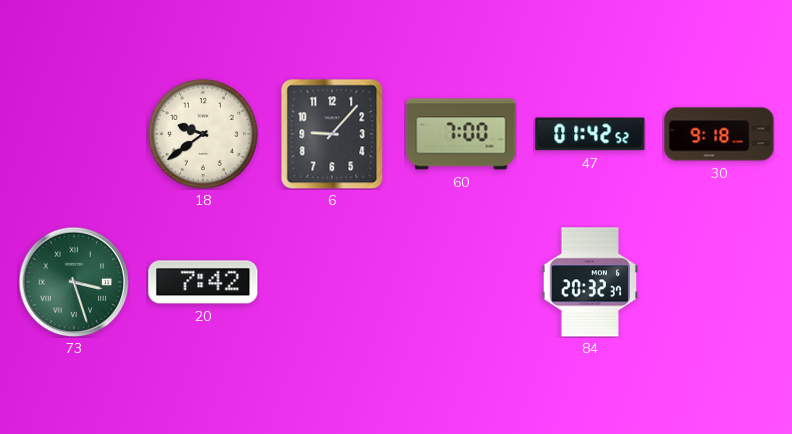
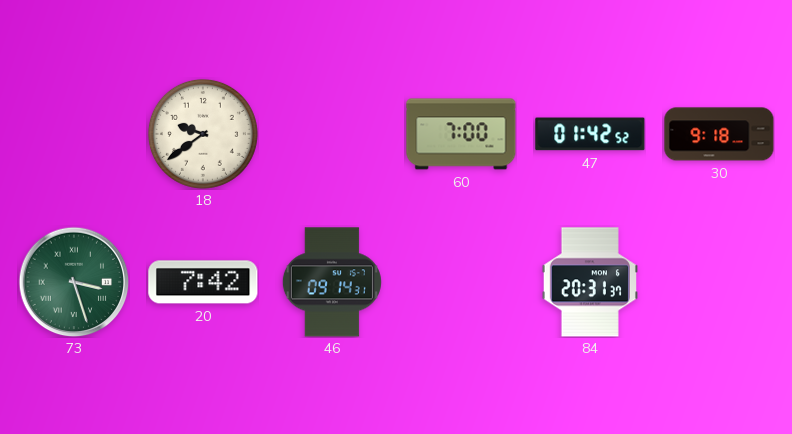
6: 9:07 -> none
46: none -> 09:14
84: 20:32 -> 20:31
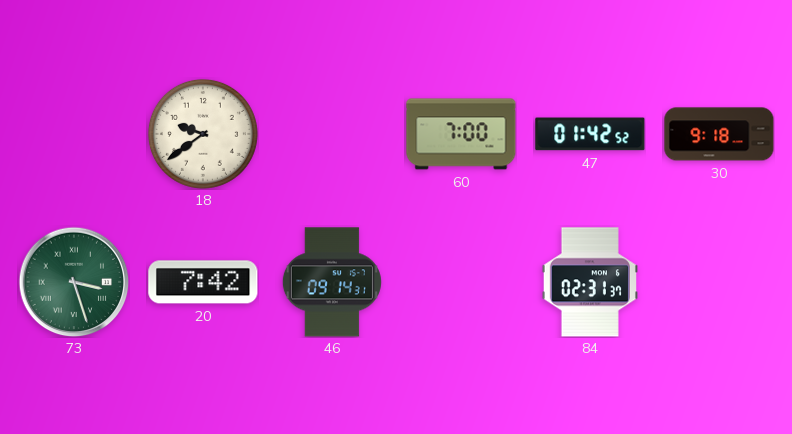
84: 20:31 -> 02:31
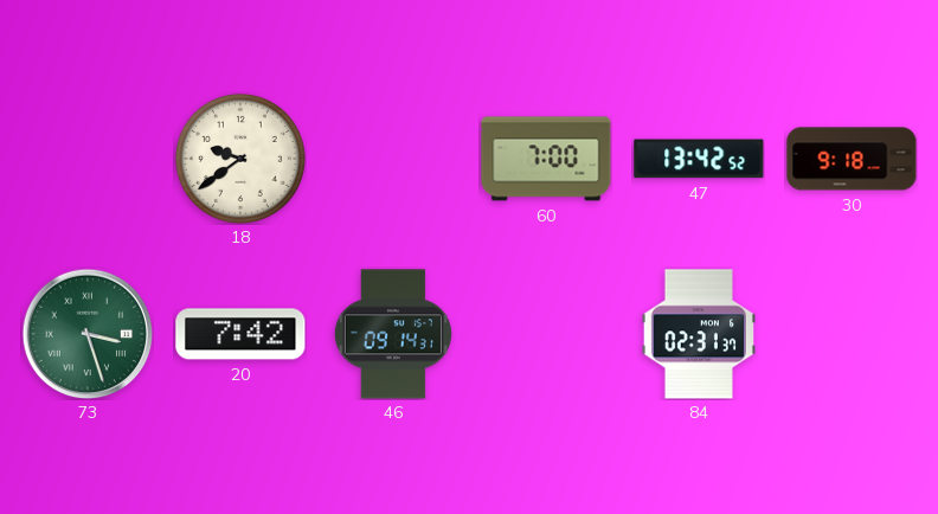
47: 01:42 -> 13:42
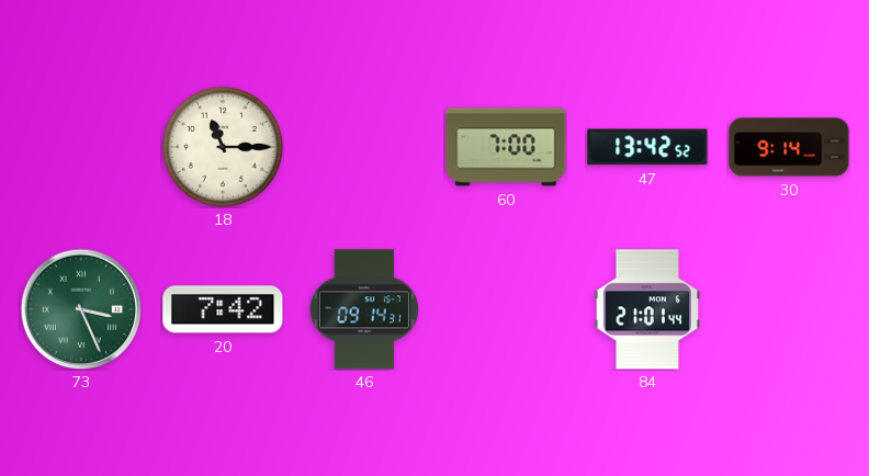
18: 9:39 -> 11:15
30: 9:18 -> 9:14
73: 3:27 -> 3:26
84: 02:31 -> 21:01
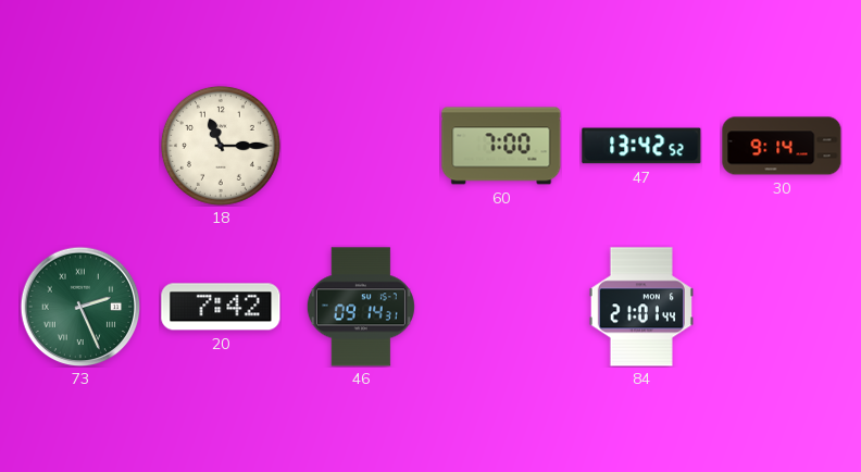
73: 3:26 -> 2:26
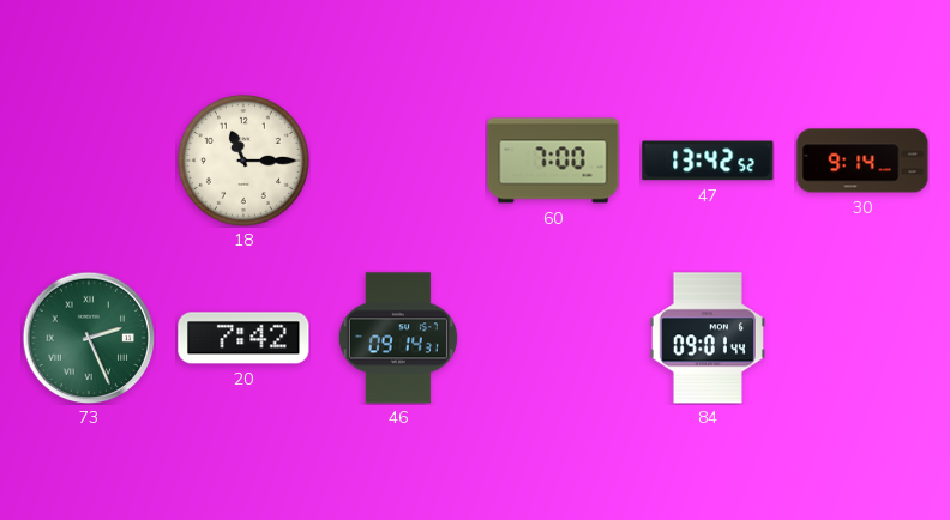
84: 21:01 -> 09:01
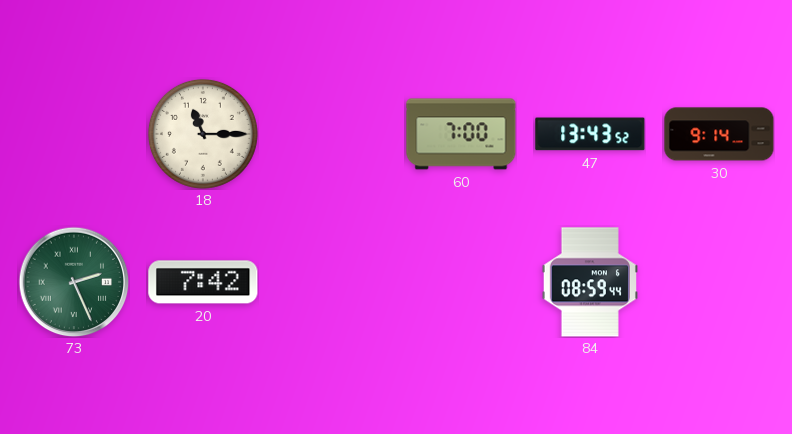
47: 13:42 -> 13:43
46: 09:14 -> none
84: 09:01 -> 08:59
